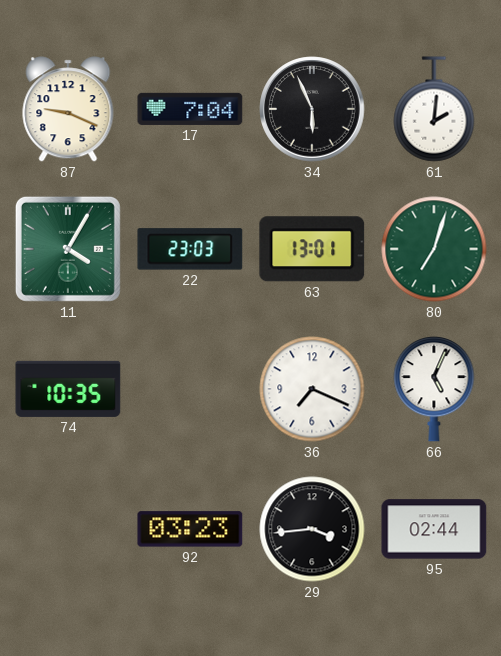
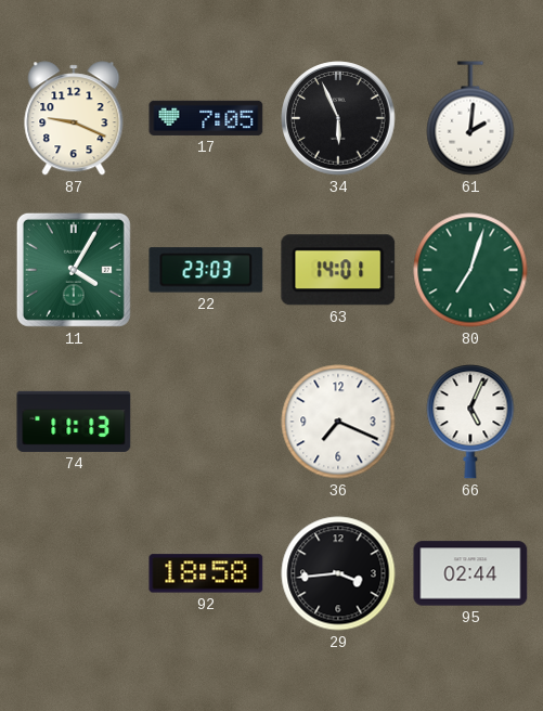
17: 7:04 -> 7:05
63: 13:01 -> 14:01
74: 10:35 -> 11:13
92: 03:23 -> 18:58
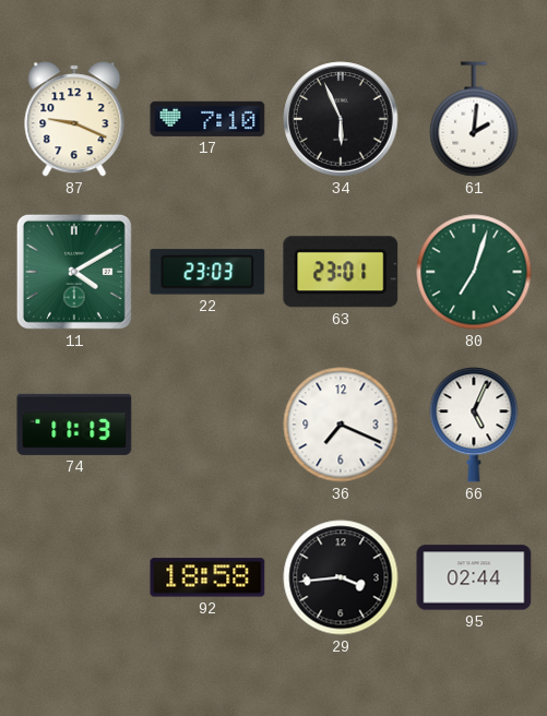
17: 7:05 -> 7:10
11: 4:05 -> 4:10
63: 14:01 -> 23:01
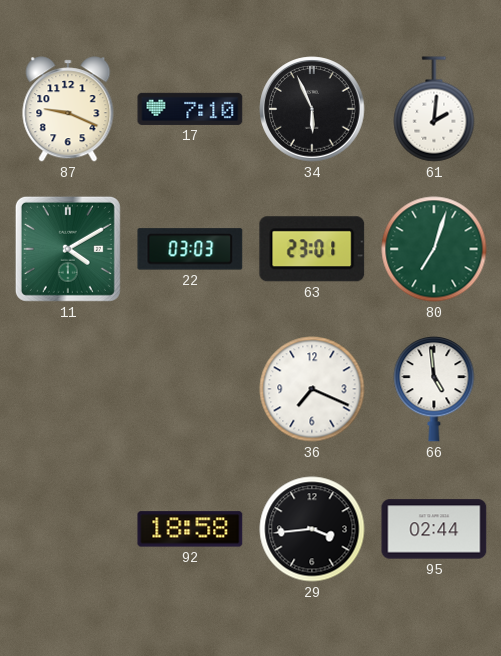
22: 23:03 -> 03:03
74: 11:13 -> none
66: 5:04 -> 4:59
